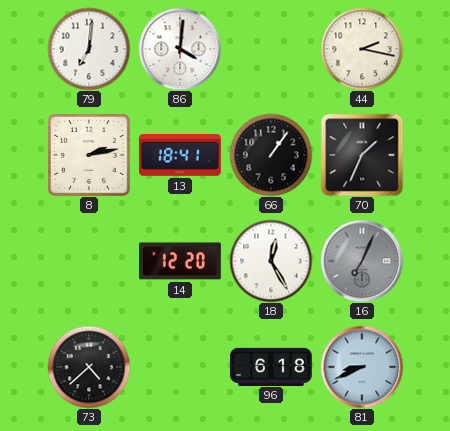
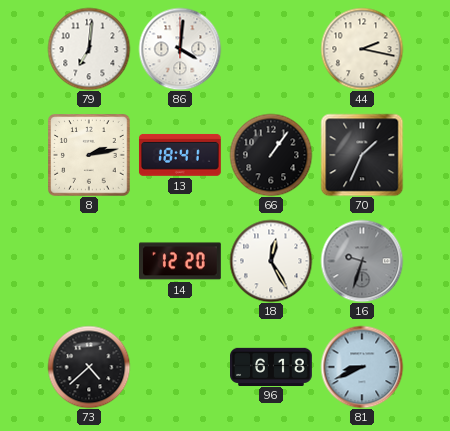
16: 7:04 -> 9:33
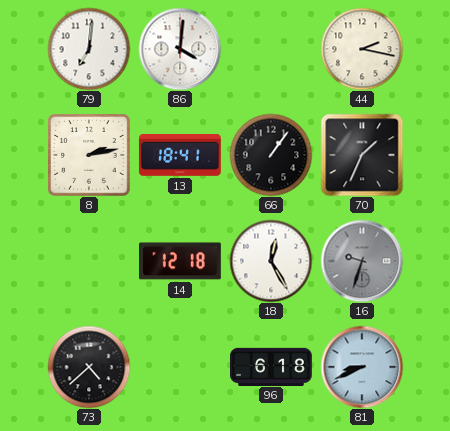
14: 12:20 -> 12:18
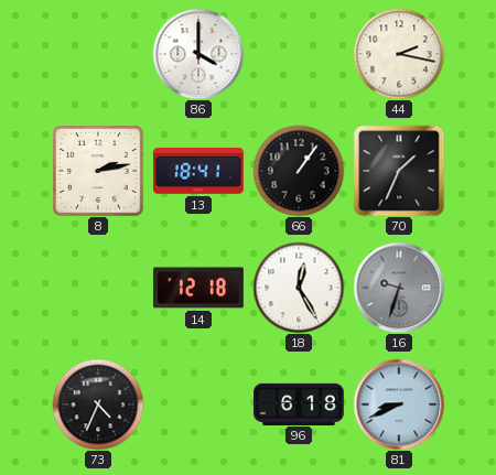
79: 7:01 -> none
86: 4:01 -> 4:00
73: 4:38 -> 4:34
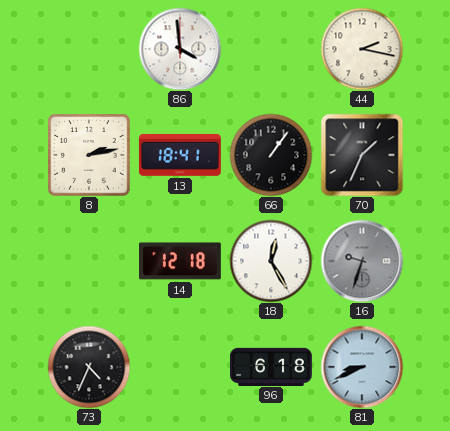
86: 4:00 -> 3:59
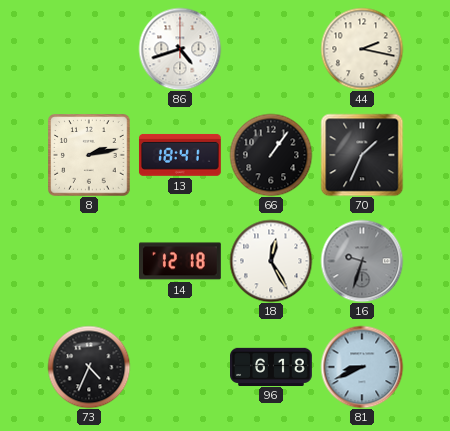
86: 3:59 -> 4:42
